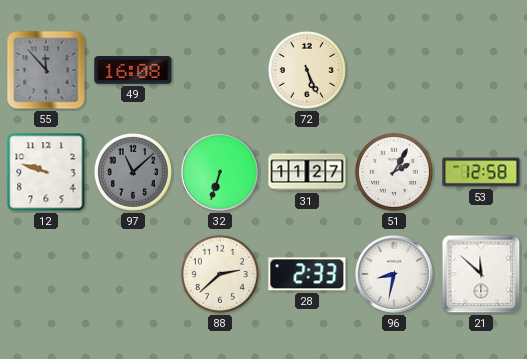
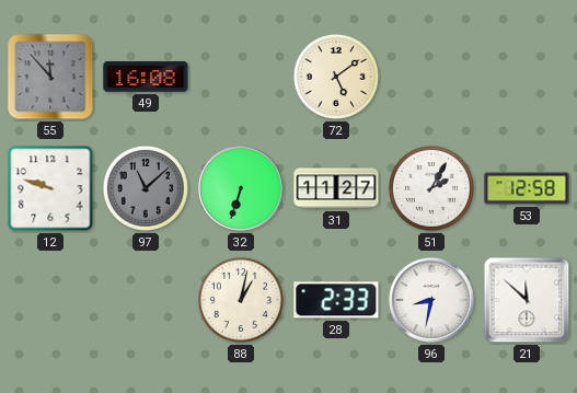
72: 5:26 -> 5:09
88: 2:38 -> 1:02
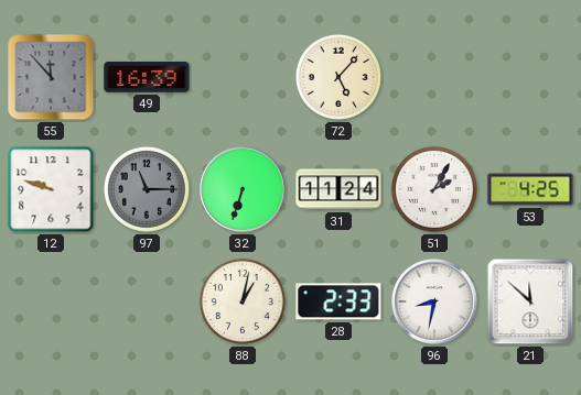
49: 16:08 -> 16:39
72: 5:09 -> 5:07
97: 11:08 -> 11:15
31: 11:27 -> 11:24
53: 12:58 -> 4:25
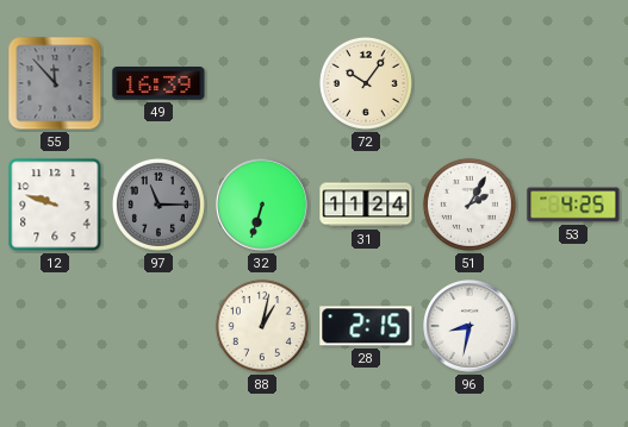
72: 5:07 -> 10:06
28: 2:33 -> 2:15
21: 11:52 -> none
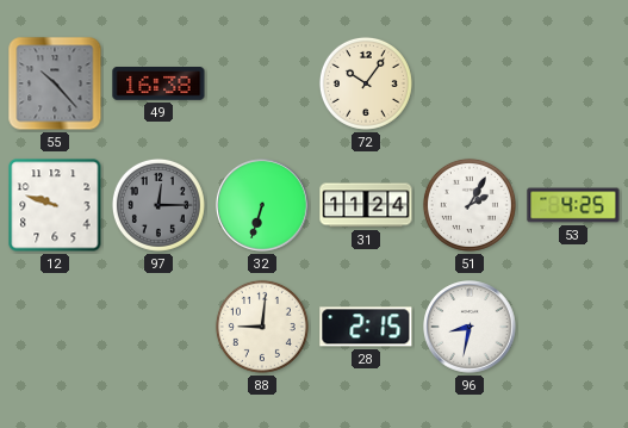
55: 11:53 -> 10:23
49: 16:39 -> 16:38
97: 11:15 -> 12:15
88: 1:02 -> 9:01
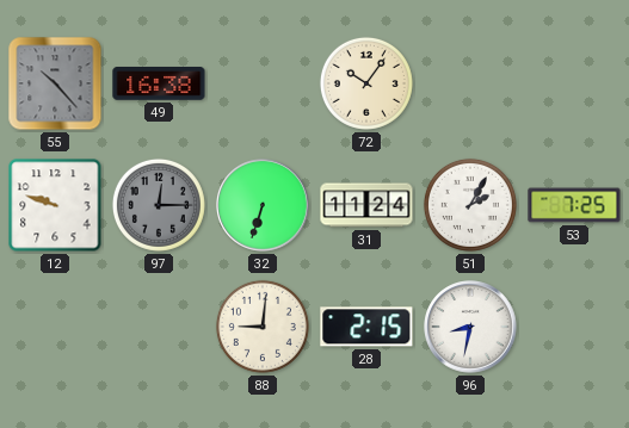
53: 4:25 -> 7:25
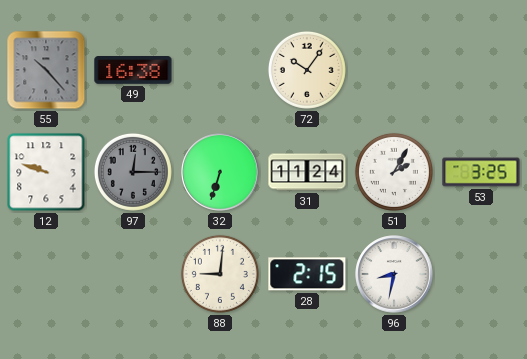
53: 7:25 -> 3:25
